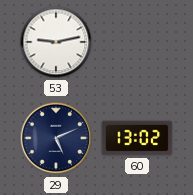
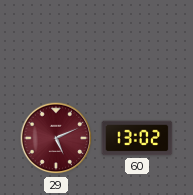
53: 9:13 -> none
29 dial: navy -> burgundy
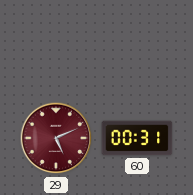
60: 13:02 -> 00:31
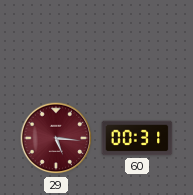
29: 5:11 -> 5:16
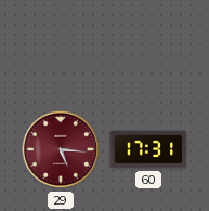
60: 00:31 -> 17:31
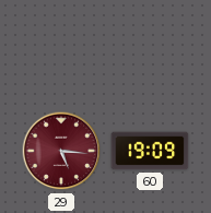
60: 17:31 -> 19:09
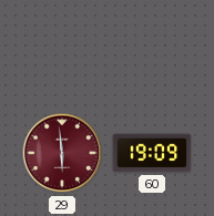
29: 5:16 -> 5:59
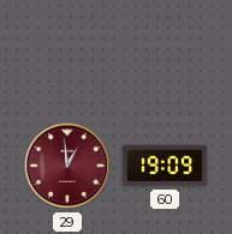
29: 5:59 -> 12:59
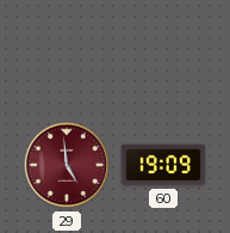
29: 12:59 -> 4:59
